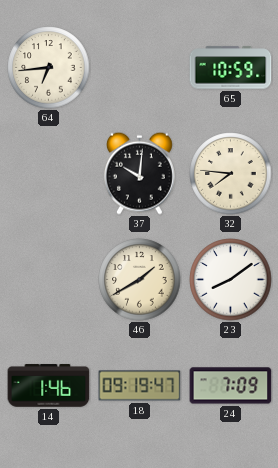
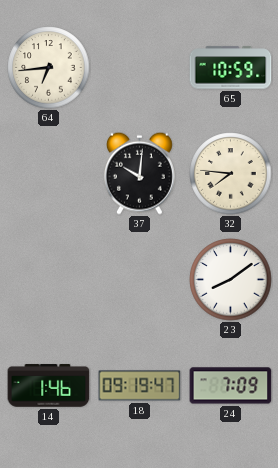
46: 1:40 -> none
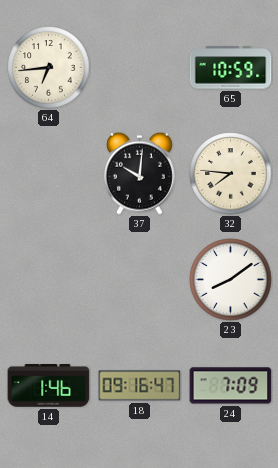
18: 09:19 -> 09:16
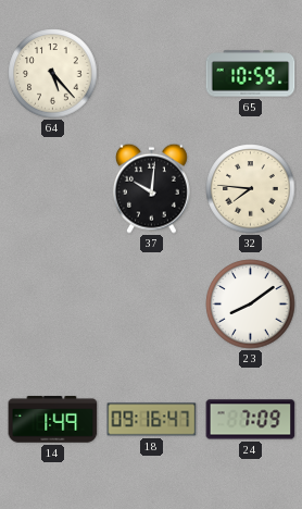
64: 6:44 -> 5:23
14: 1:46 -> 1:49
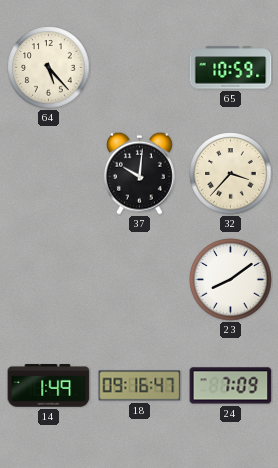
32: 7:46 -> 3:37
